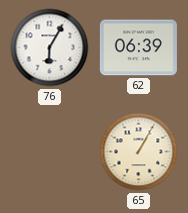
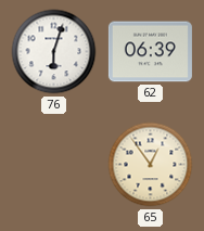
76: 6:05 -> 6:03
65: 1:05 -> 12:54
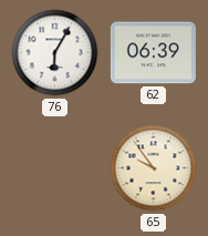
76: 6:03 -> 6:05
65: 12:54 -> 9:54
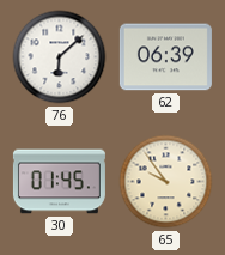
76: 6:05 -> 6:08
30: none -> 01:45
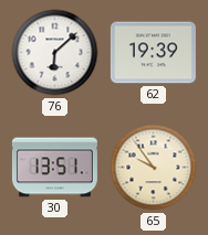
62: 06:39 -> 19:39
30: 01:45 -> 13:51
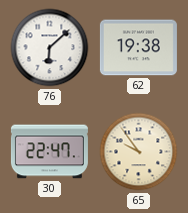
62: 19:39 -> 19:38
30: 13:51 -> 22:47
